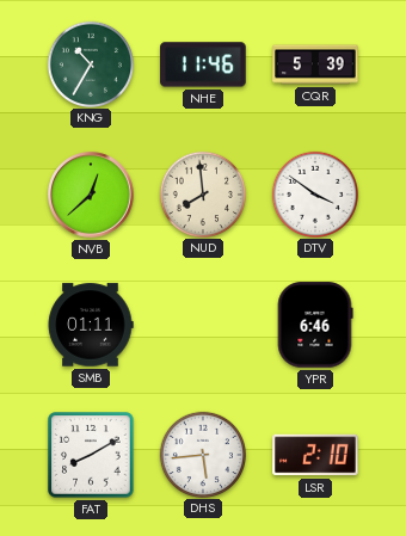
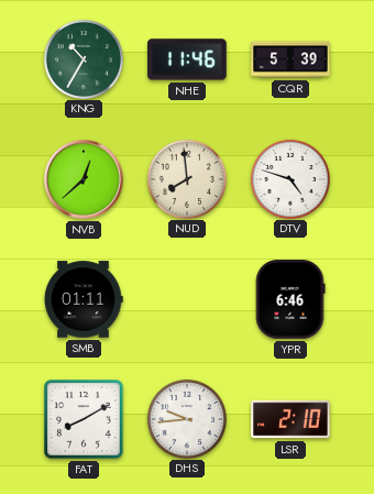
DTV: 3:51 -> 4:48
DHS: 5:44 -> 9:44
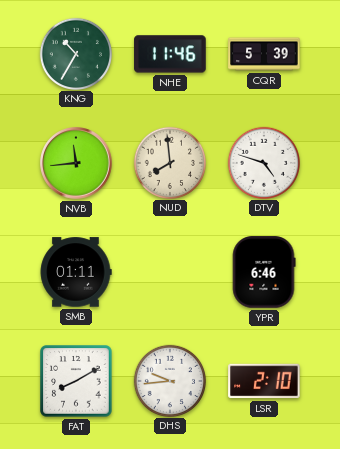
NVB: 12:38 -> 11:44
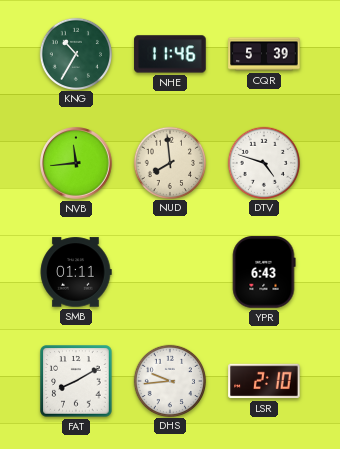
YPR: 6:46 -> 6:43
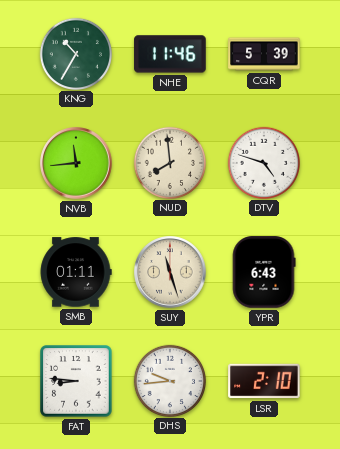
SUY: none -> 11:27
FAT: 8:10 -> 8:46
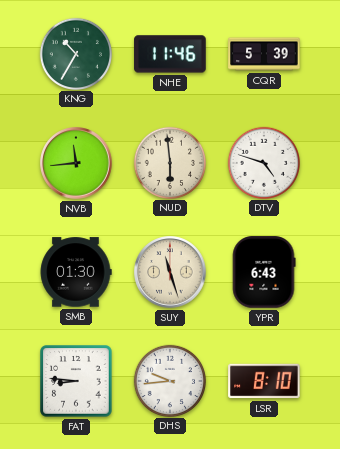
NUD: 7:59 -> 5:59
SMB: 01:11 -> 01:30
LSR: 2:10 -> 8:10
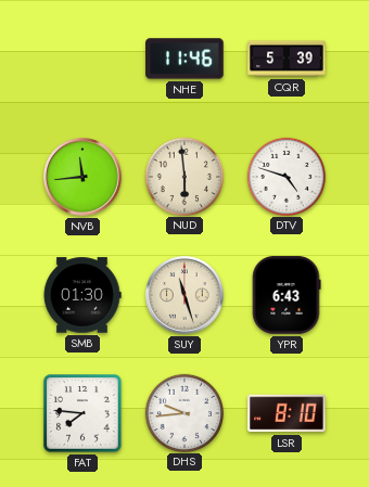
KNG: 10:35 -> none
FAT: 8:46 -> 7:46
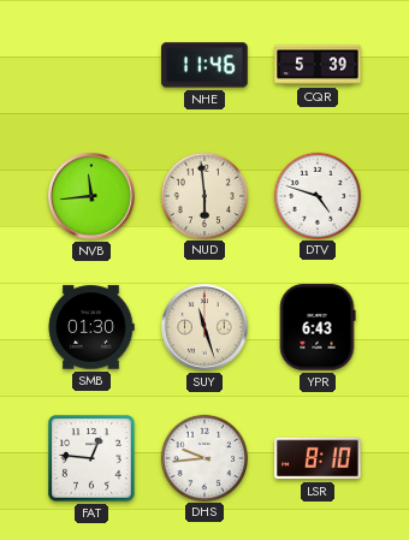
FAT: 7:46 -> 12:46
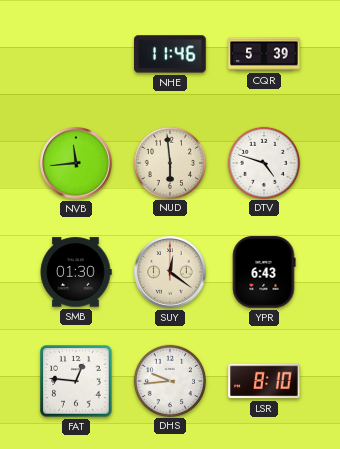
SUY: 11:27 -> 12:21
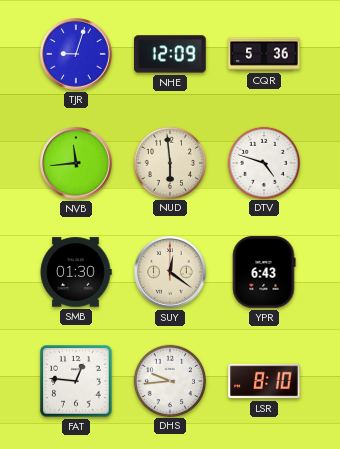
TJR: none -> 9:03
NHE: 11:46 -> 12:09
CQR: 5:39 -> 5:36
